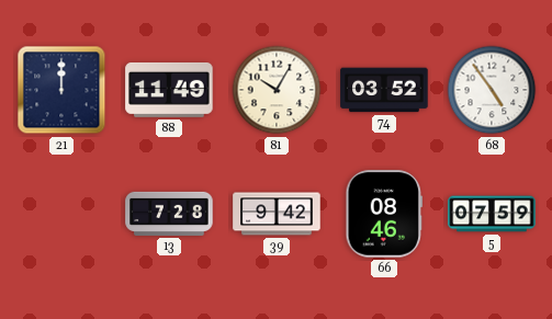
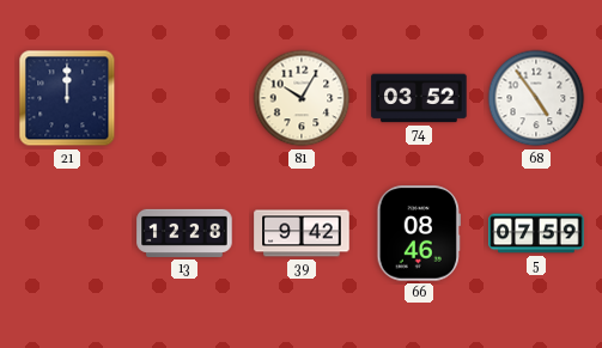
88: 11:49 -> none
13: 7:28 -> 12:28
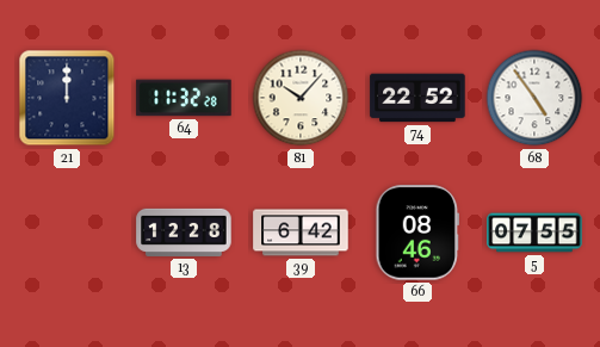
64: none -> 11:32
81: 10:05 -> 10:07
74: 03:52 -> 22:52
39: 9:42 -> 6:42
5: 07:59 -> 07:55
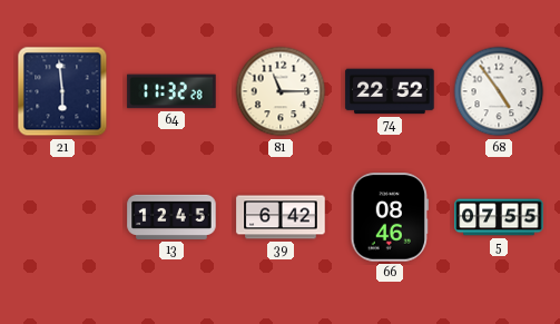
21: 12:00 -> 5:59
81: 10:07 -> 11:15
13: 12:28 -> 12:45
